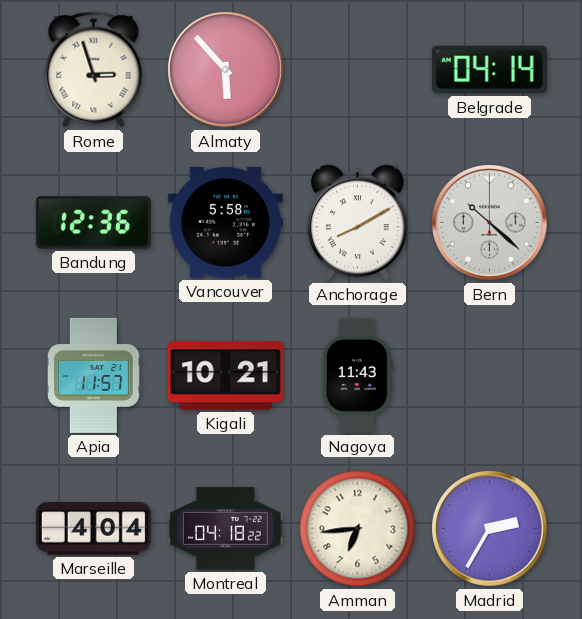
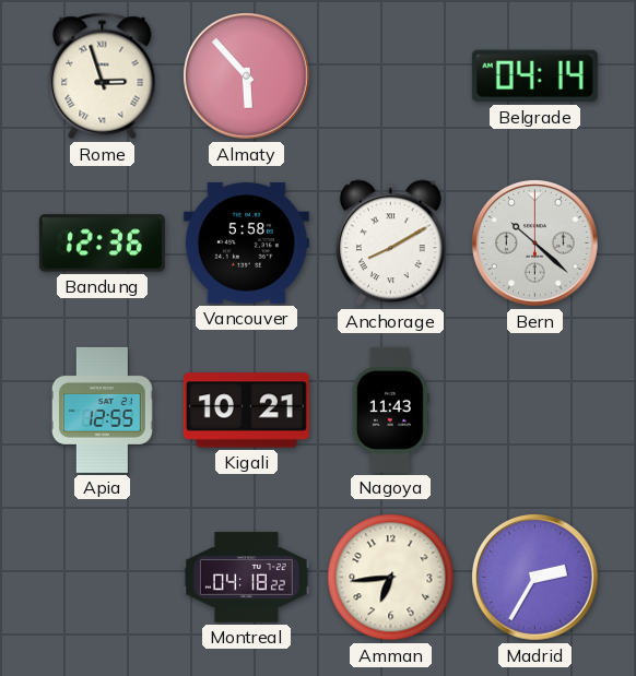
Apia: 11:57 -> 12:55
Marseille: 4:04 -> none
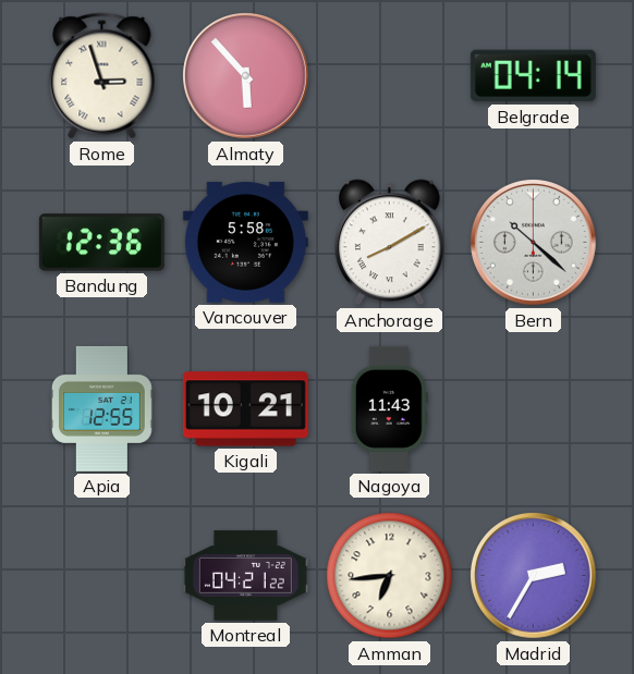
Montreal: 04:18 -> 04:21
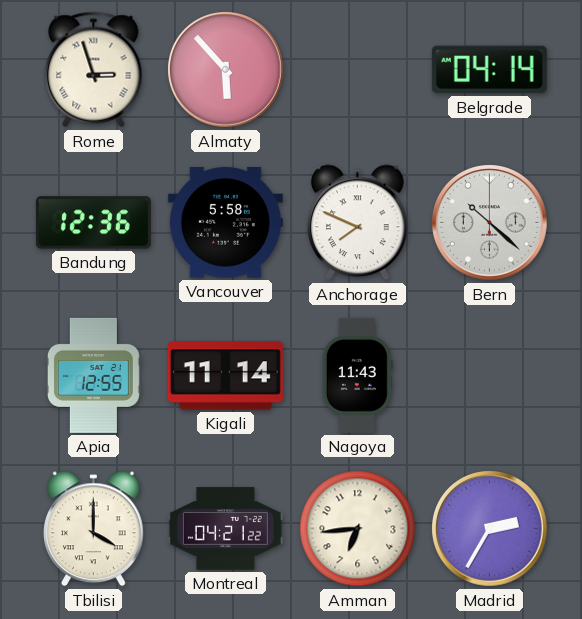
Anchorage: 8:10 -> 7:49
Kigali: 10:21 -> 11:14
Tbilisi: none -> 4:00
